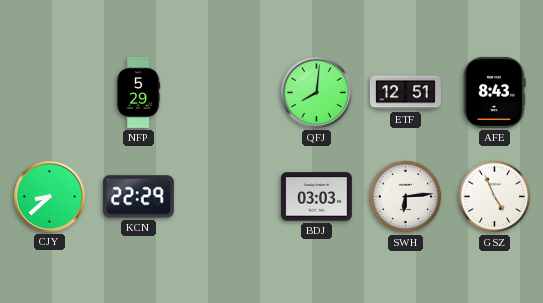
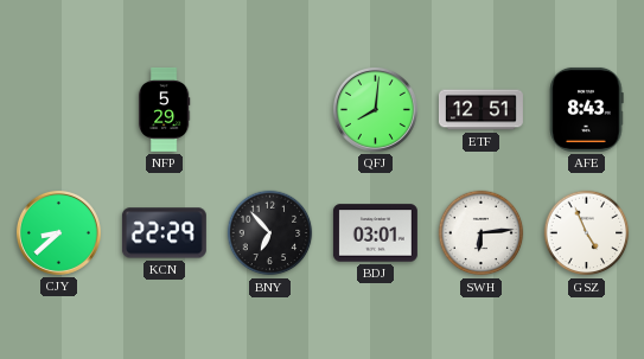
BNY: none -> 6:53
BDJ: 03:03 -> 03:01
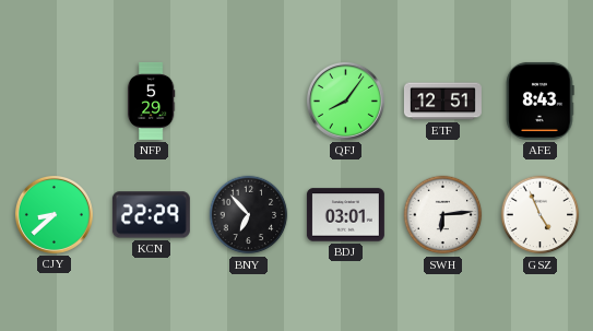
QFJ: 8:01 -> 8:06
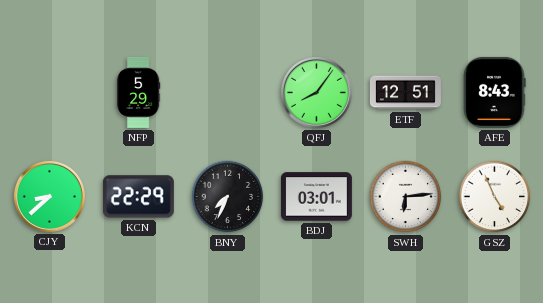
BNY: 6:53 -> 7:34
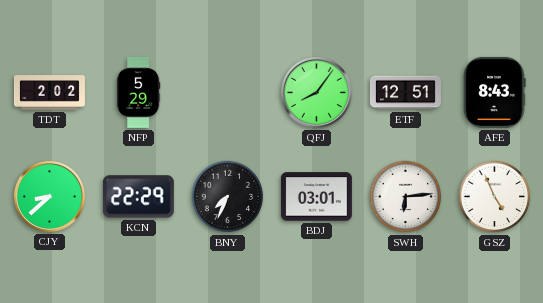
TDT: none -> 2:02
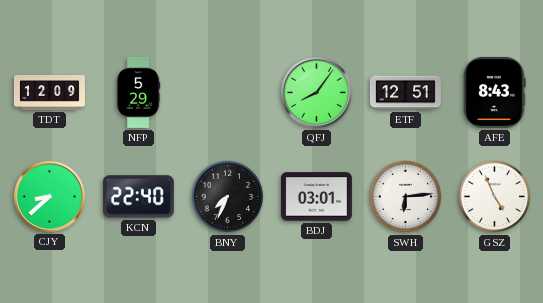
TDT: 2:02 -> 12:09
KCN: 22:29 -> 22:40
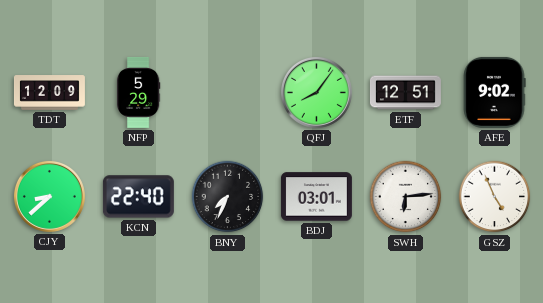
AFE: 8:43 -> 9:02
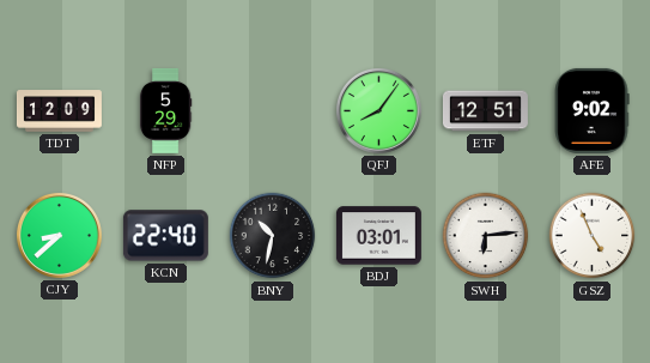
BNY: 7:34 -> 10:32
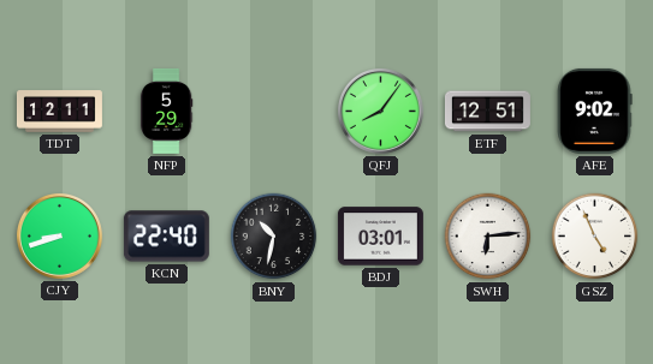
TDT: 12:09 -> 12:11
CJY: 8:38 -> 8:42
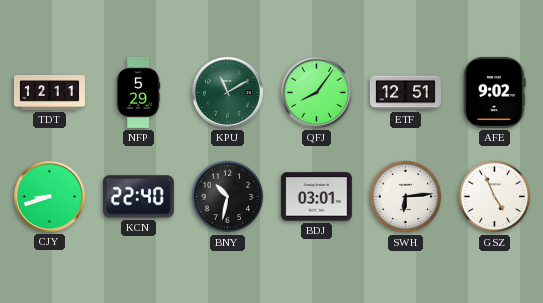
KPU: none -> 11:10
